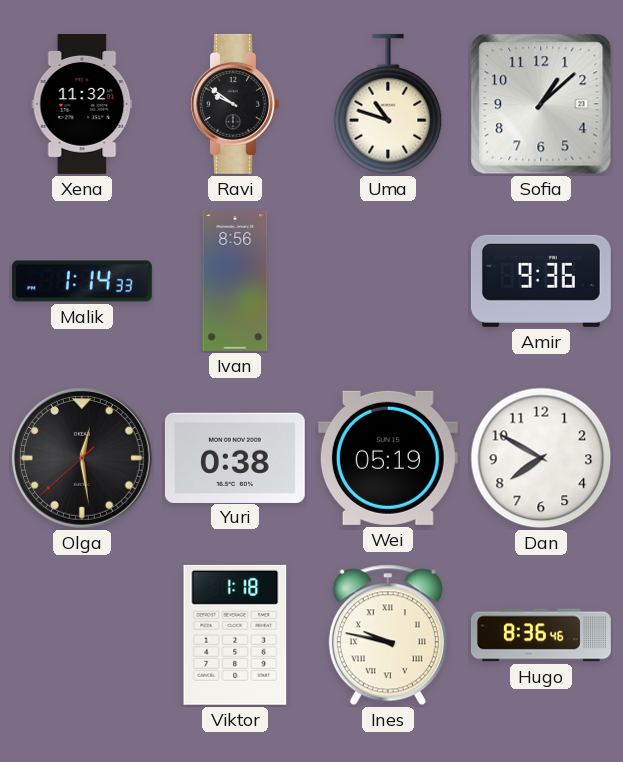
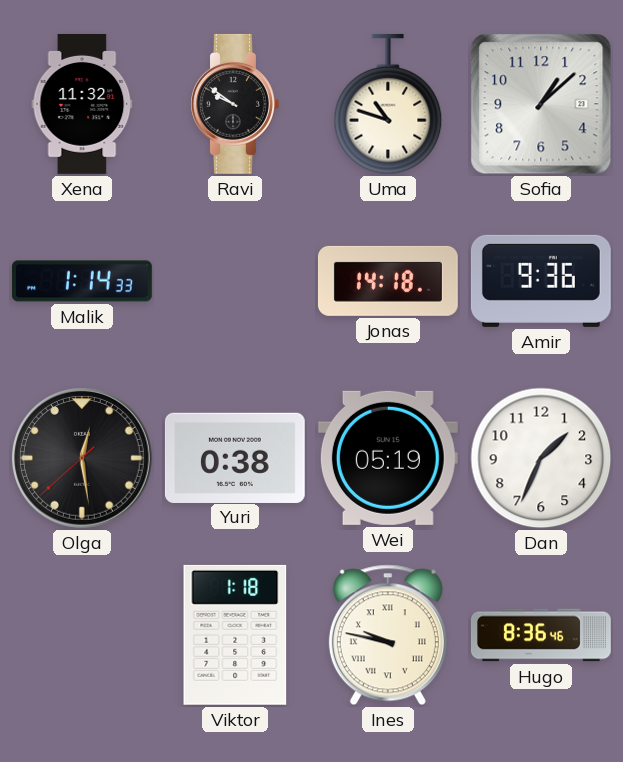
Ivan: 8:56 -> none
Jonas: none -> 14:18
Dan: 7:50 -> 1:34
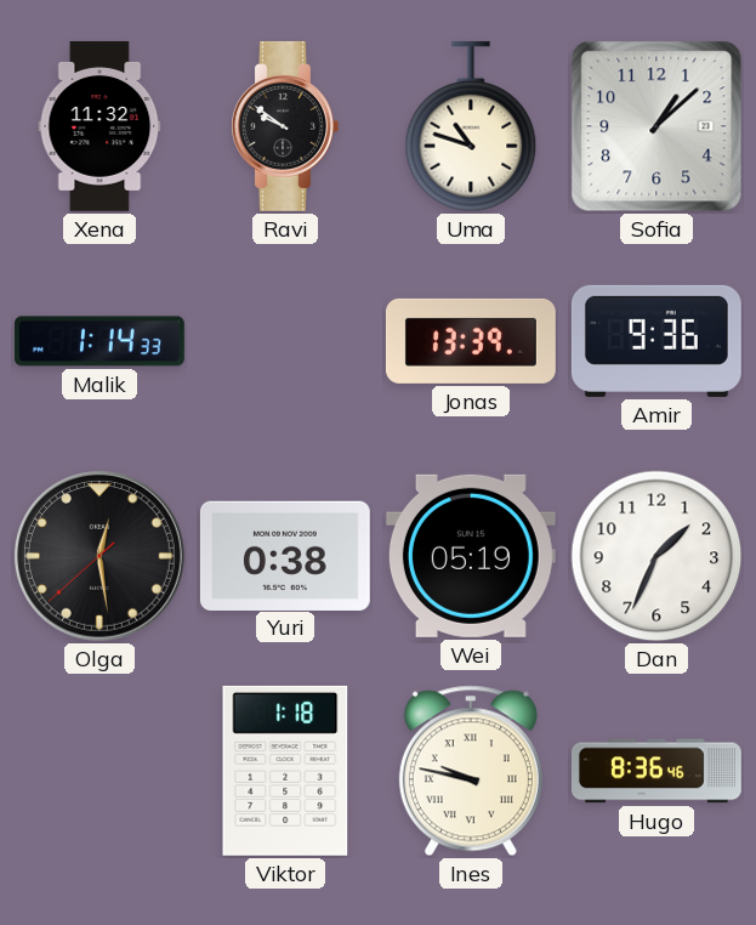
Jonas: 14:18 -> 13:39
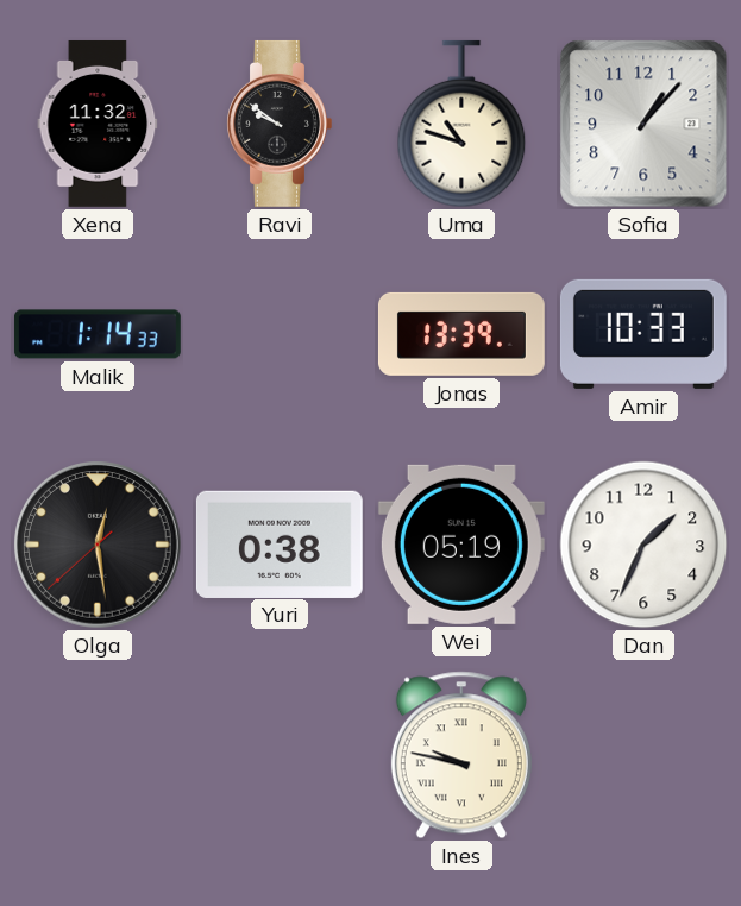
Sofia: 1:08 -> 1:07
Amir: 9:36 -> 10:33
Viktor: 1:18 -> none
Hugo: 8:36 -> none
